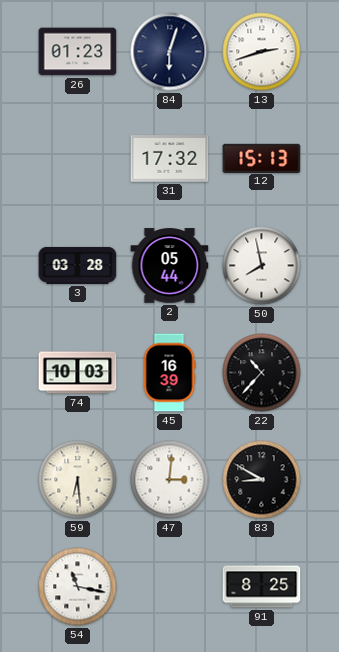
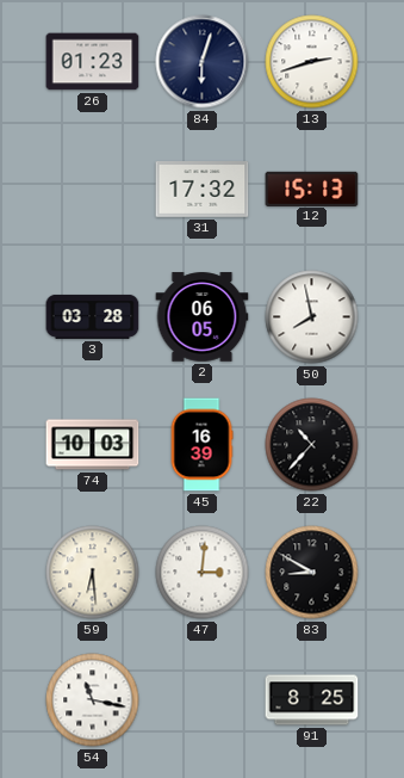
2: 05:44 -> 06:05
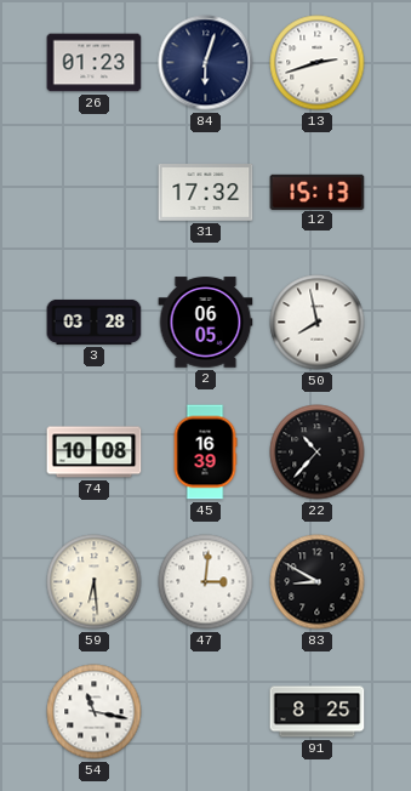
74: 10:03 -> 10:08
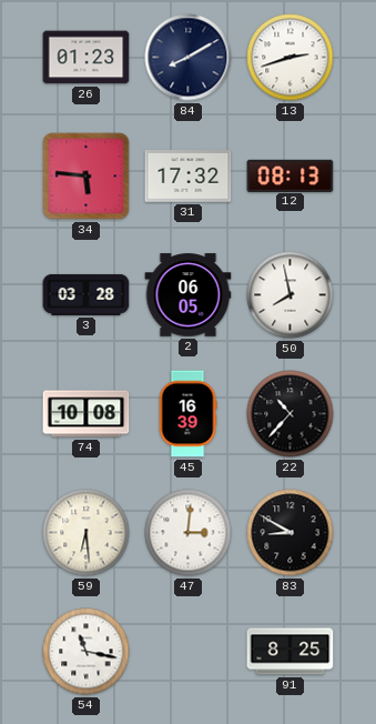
84: 6:03 -> 8:10
34: none -> 5:46
12: 15:13 -> 08:13
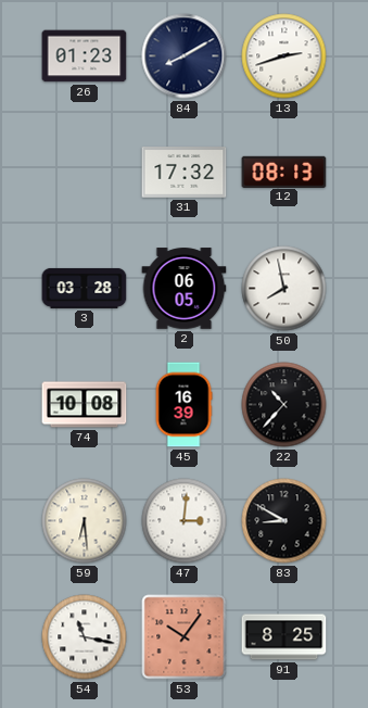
34: 5:46 -> none
53: none -> 10:06
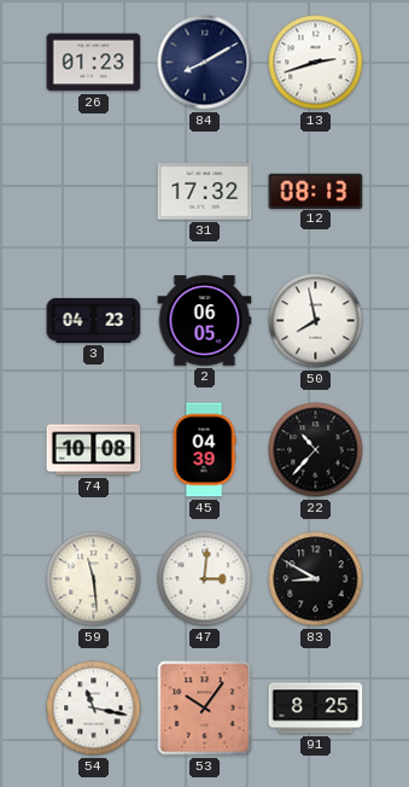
3: 03:28 -> 04:23
45: 16:39 -> 04:39
59: 6:29 -> 11:29
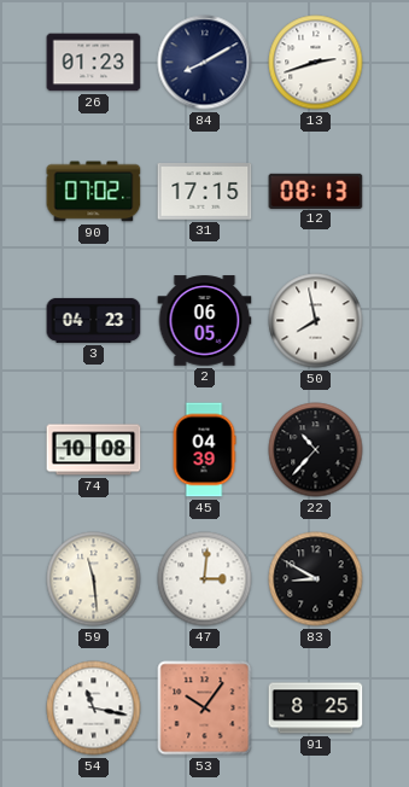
90: none -> 07:02
31: 17:32 -> 17:15
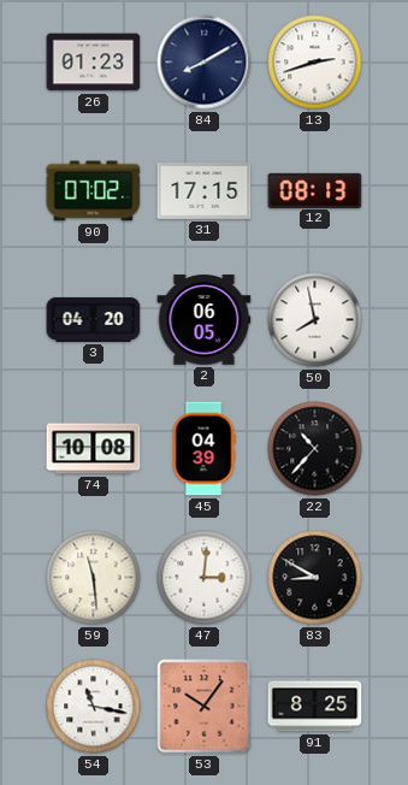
3: 04:23 -> 04:20
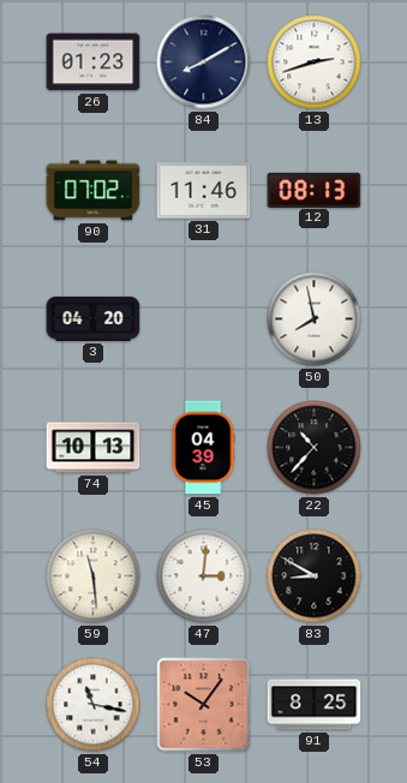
31: 17:15 -> 11:46
2: 06:05 -> none
74: 10:08 -> 10:13
